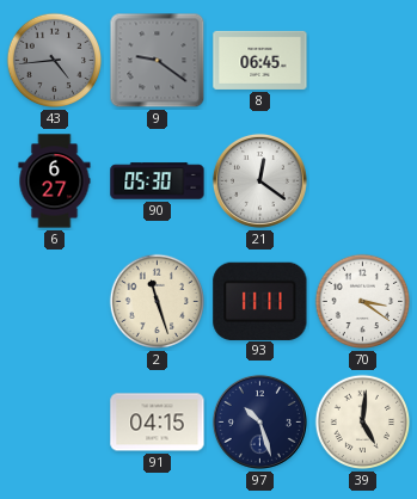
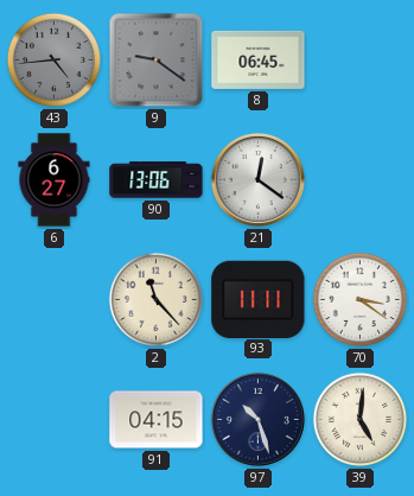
90: 05:30 -> 13:06
2: 11:27 -> 11:23
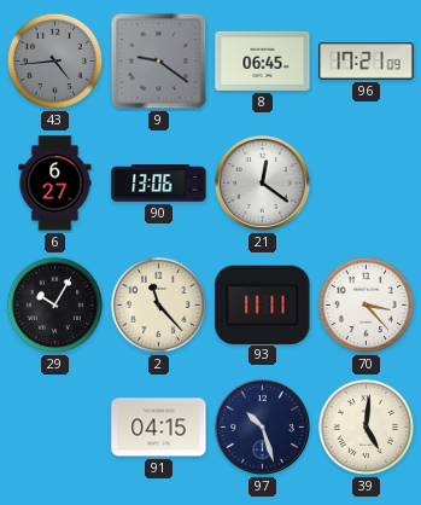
96: none -> 17:21
29: none -> 10:05
70: 3:21 -> 3:23
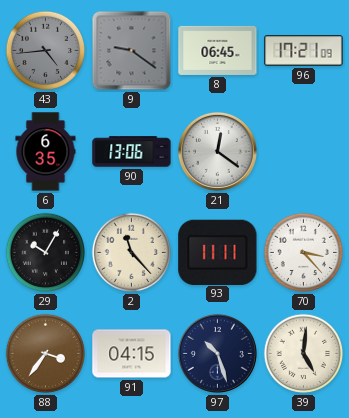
6: 6:27 -> 6:35
88: none -> 3:36
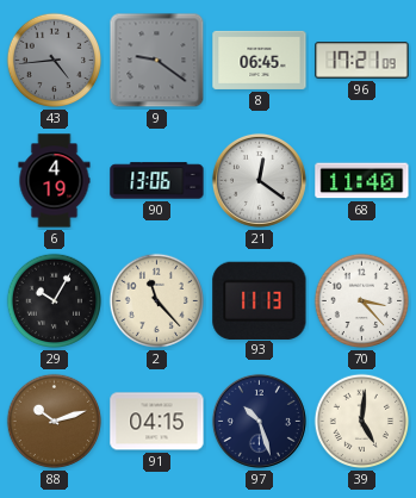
6: 6:35 -> 4:19
68: none -> 11:40
93: 11:11 -> 11:13
88: 3:36 -> 10:12
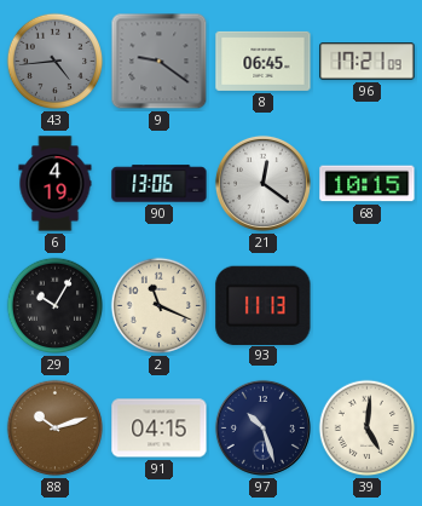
68: 11:40 -> 10:15
2: 11:23 -> 11:19
70: 3:23 -> none
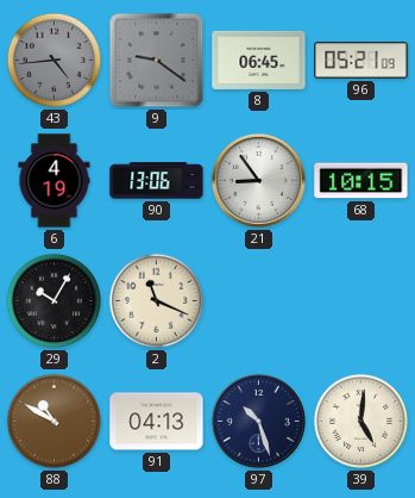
96: 17:21 -> 05:21
21: 12:21 -> 8:54
93: 11:13 -> none
88: 10:12 -> 10:50
91: 04:15 -> 04:13
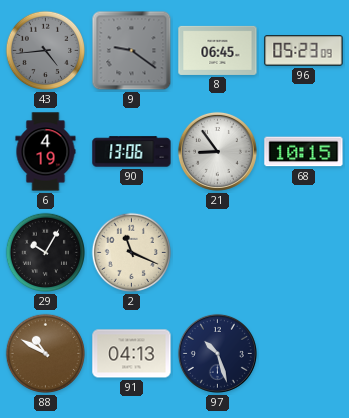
96: 05:21 -> 05:23
39: 5:01 -> none
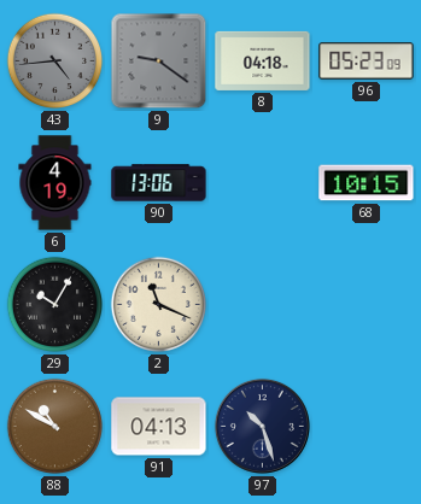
8: 06:45 -> 04:18
21: 8:54 -> none
